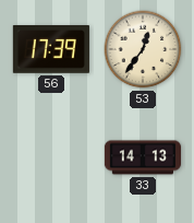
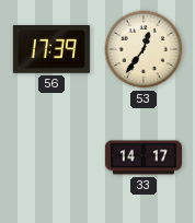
33: 14:13 -> 14:17
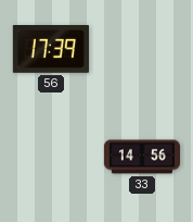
53: 12:36 -> none
33: 14:17 -> 14:56
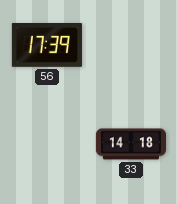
33: 14:56 -> 14:18
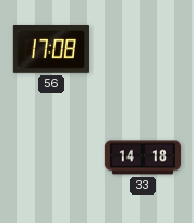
56: 17:39 -> 17:08
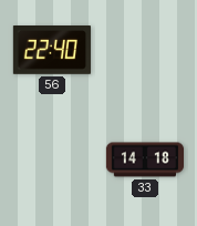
56: 17:08 -> 22:40
